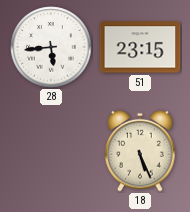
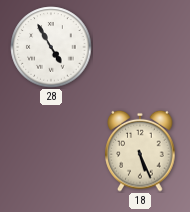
28: 5:44 -> 4:55
51: 23:15 -> none
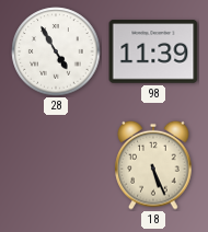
98: none -> 11:39
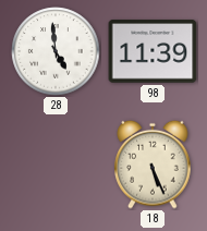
28: 4:55 -> 4:59
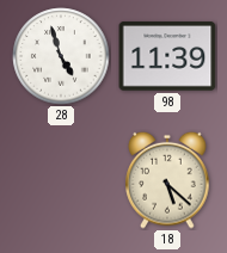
28: 4:59 -> 4:57
18: 5:26 -> 5:22
